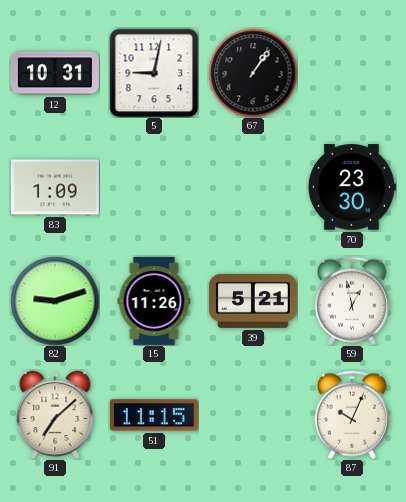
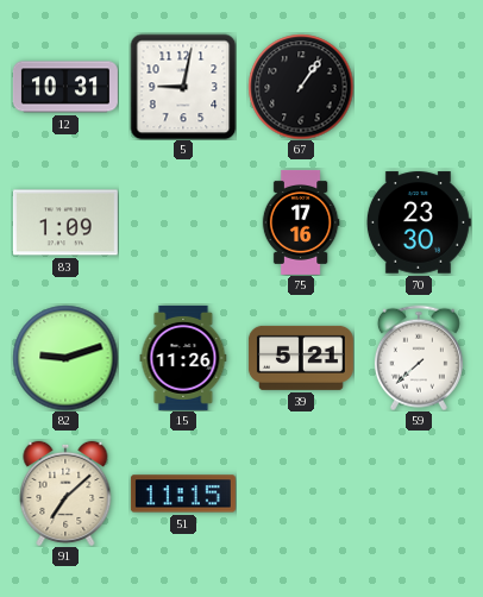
75: none -> 17:16
59: 12:58 -> 7:38
87: 10:04 -> none
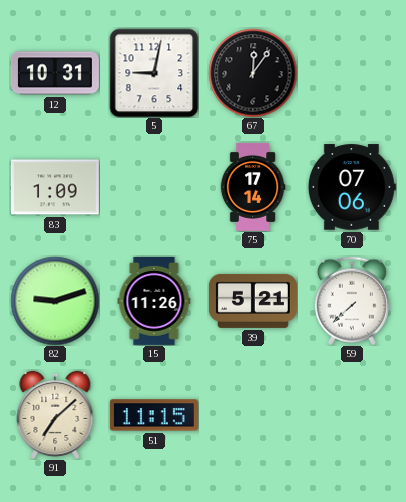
67: 1:06 -> 12:06
75: 17:16 -> 17:14
70: 23:30 -> 07:06
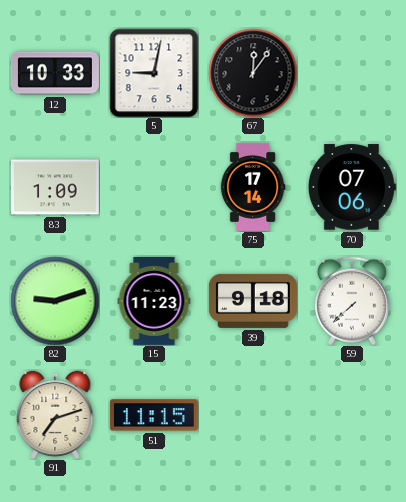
12: 10:31 -> 10:33
15: 11:26 -> 11:23
39: 5:21 -> 9:18
91: 7:08 -> 7:12
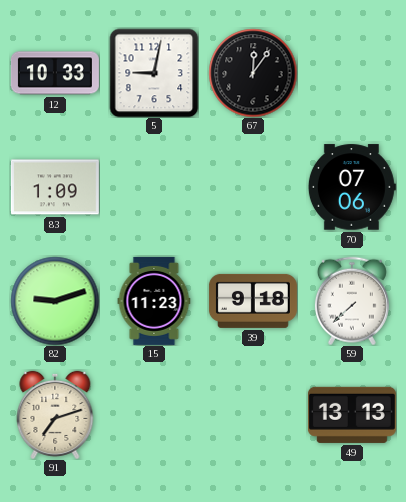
75: 17:14 -> none
51: 11:15 -> none
49: none -> 13:13
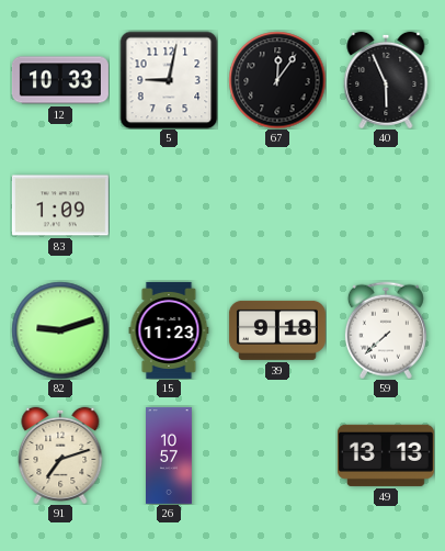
40: none -> 5:56
70: 07:06 -> none
26: none -> 10:57
